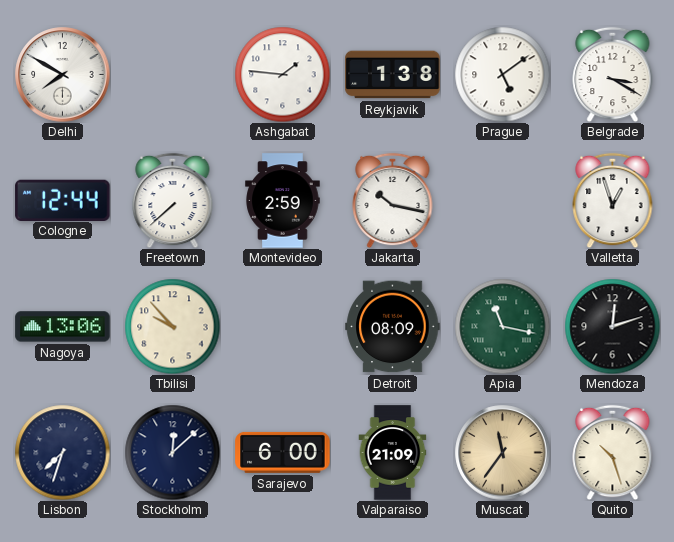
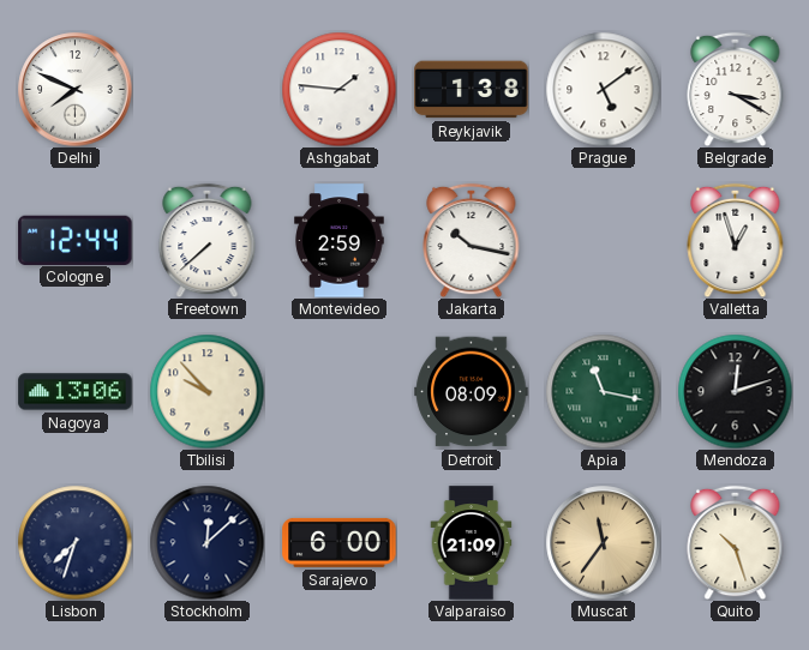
Delhi: 7:50 -> 7:49
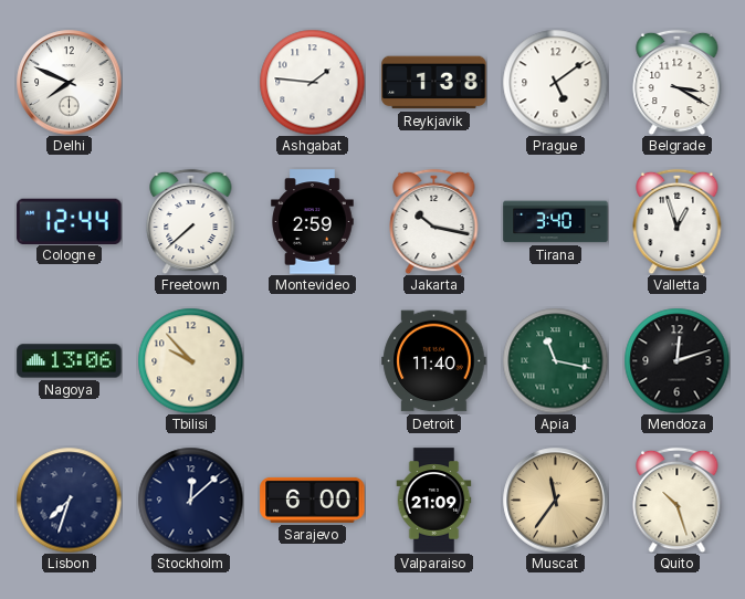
Tirana: none -> 3:40
Detroit: 08:09 -> 11:40
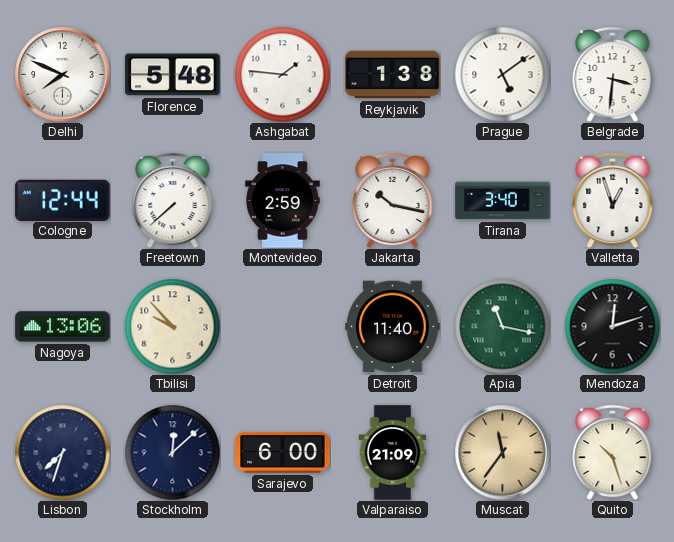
Florence: none -> 5:48
Belgrade: 3:20 -> 3:31
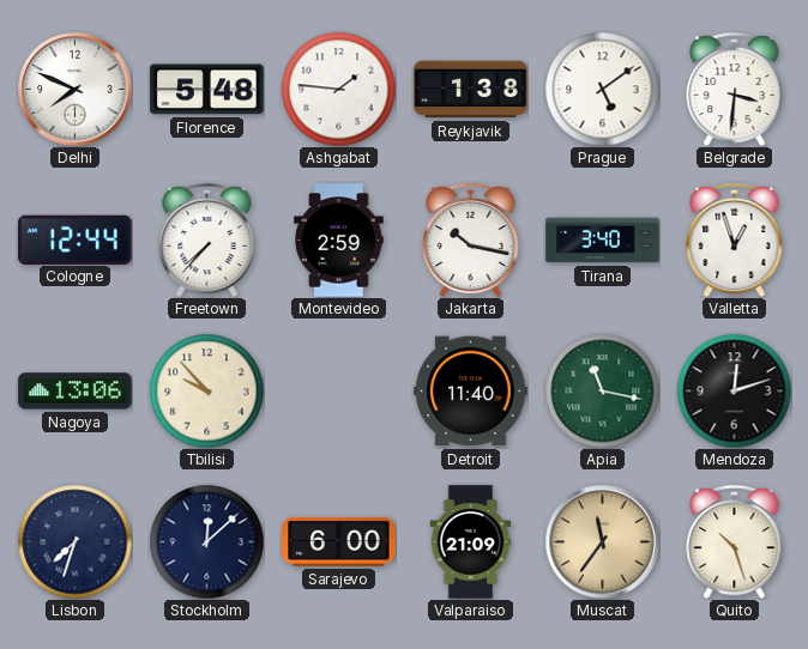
Freetown: 7:38 -> 7:37
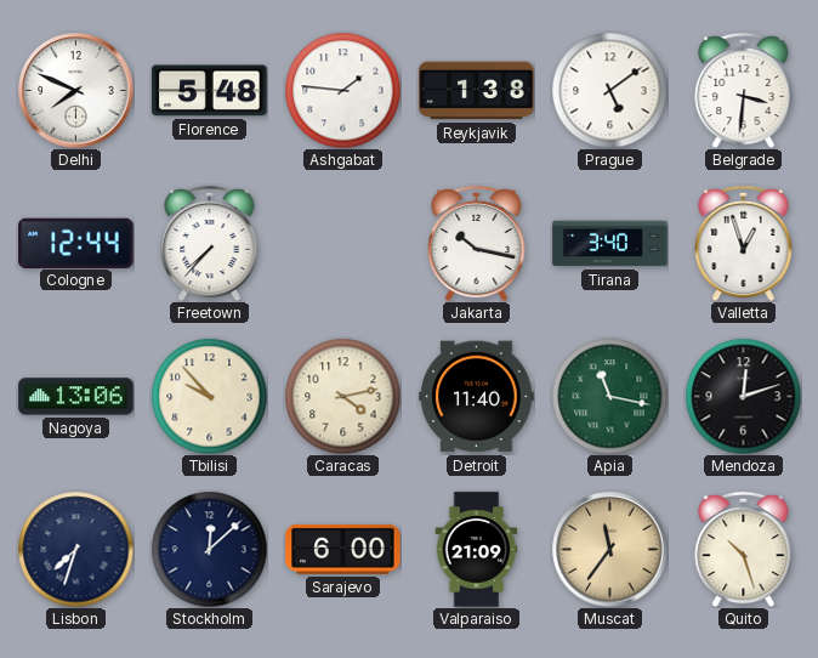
Montevideo: 2:59 -> none
Caracas: none -> 4:13
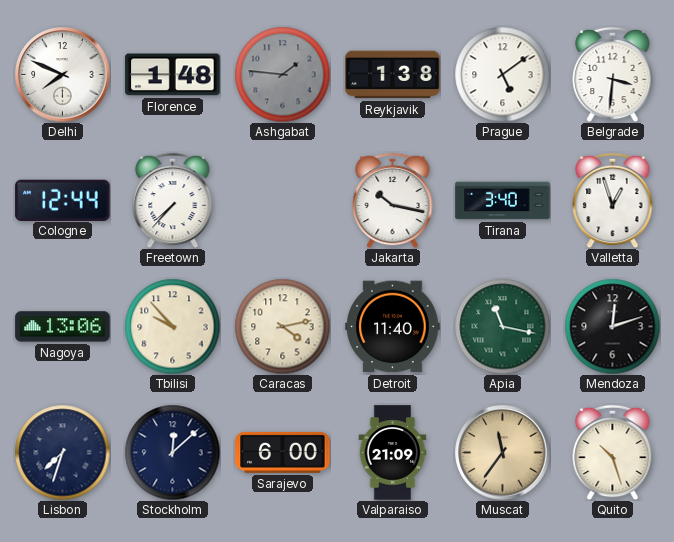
Florence: 5:48 -> 1:48
Ashgabat dial: white -> grey
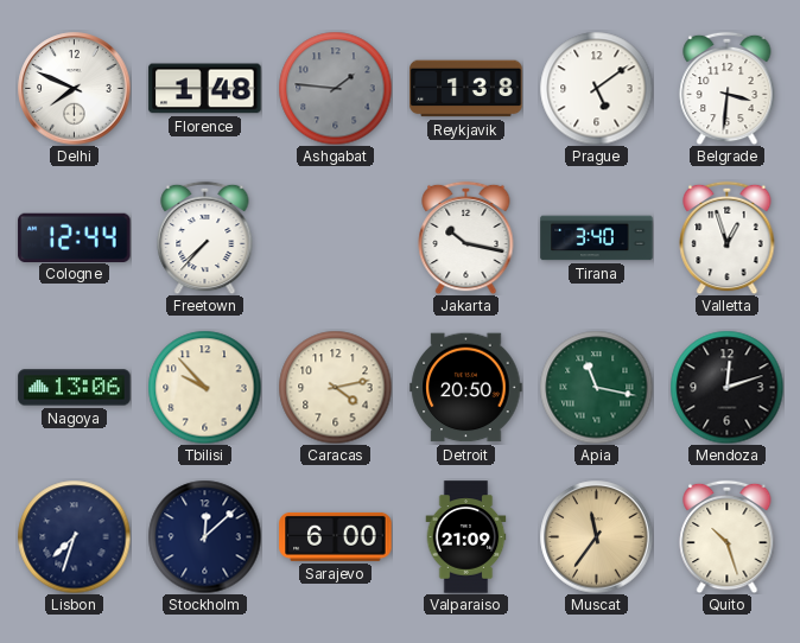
Detroit: 11:40 -> 20:50
